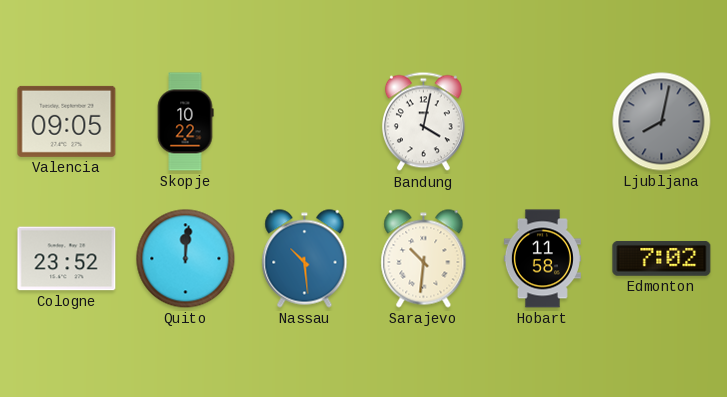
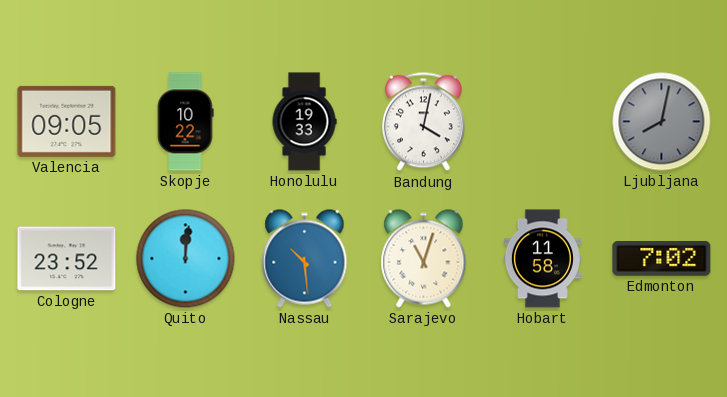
Honolulu: none -> 19:33
Sarajevo: 10:31 -> 11:03
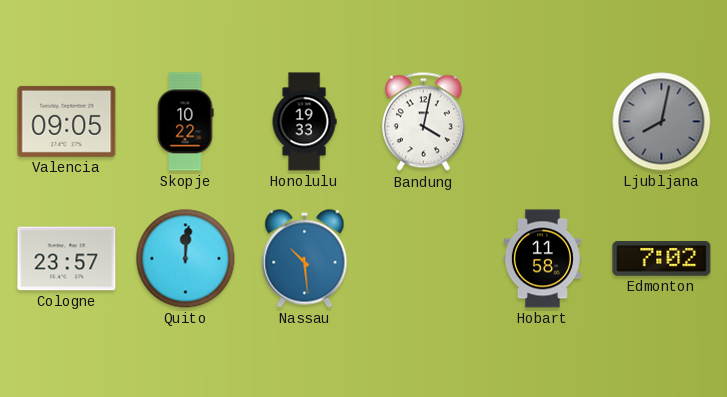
Cologne: 23:52 -> 23:57
Sarajevo: 11:03 -> none
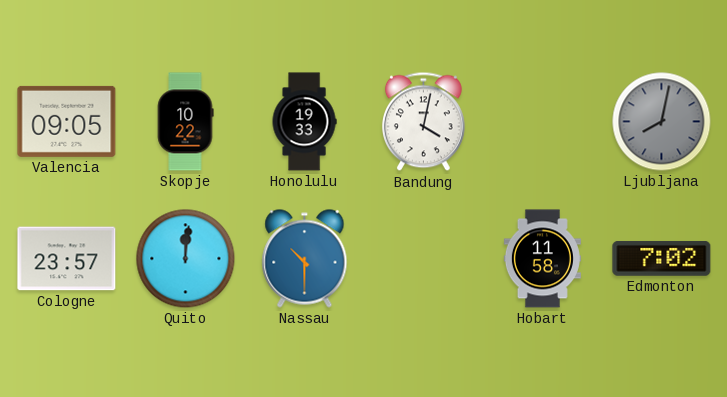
Nassau: 10:29 -> 10:30
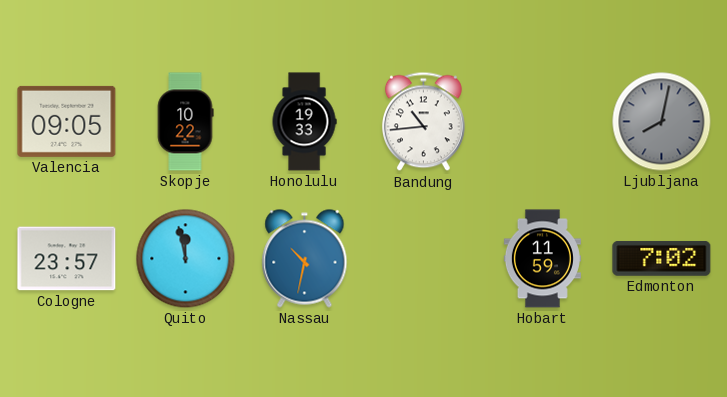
Bandung: 4:02 -> 10:44
Quito: 12:01 -> 11:58
Nassau: 10:30 -> 10:32
Hobart: 11:58 -> 11:59
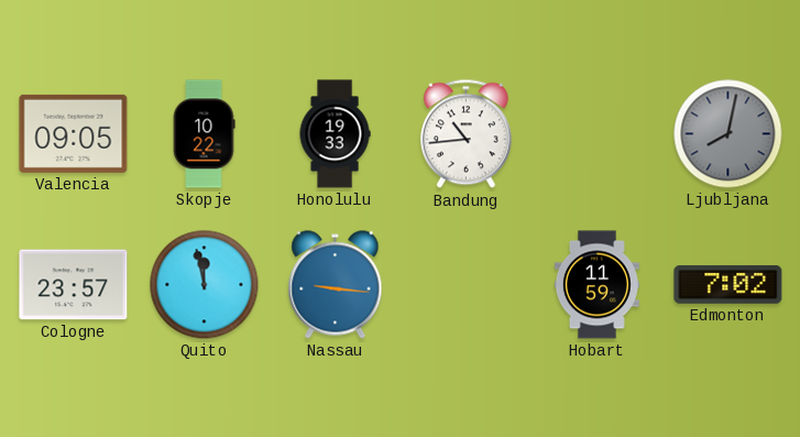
Nassau: 10:32 -> 9:16
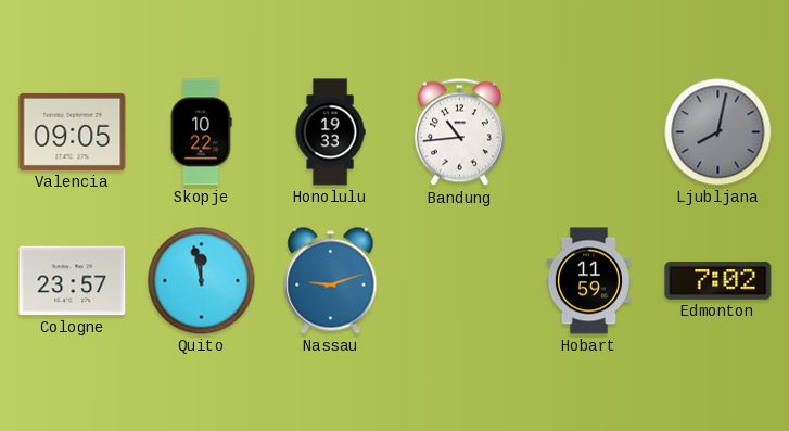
Nassau: 9:16 -> 9:12
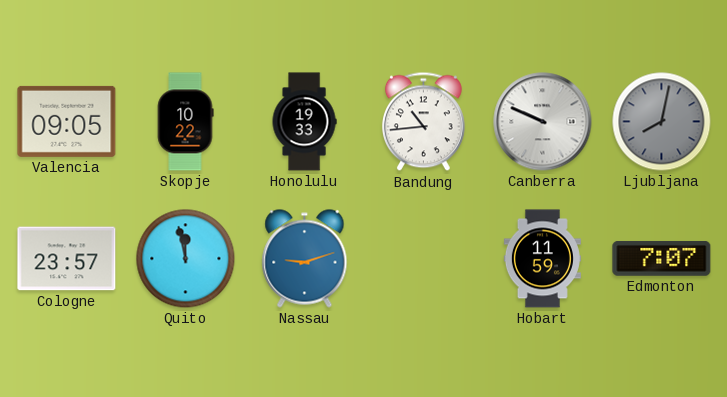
Canberra: none -> 9:49
Edmonton: 7:02 -> 7:07
